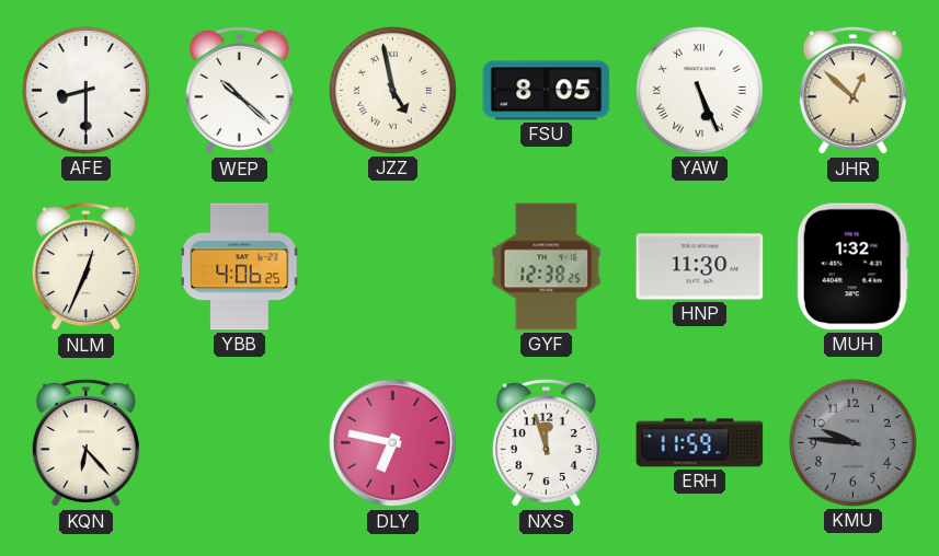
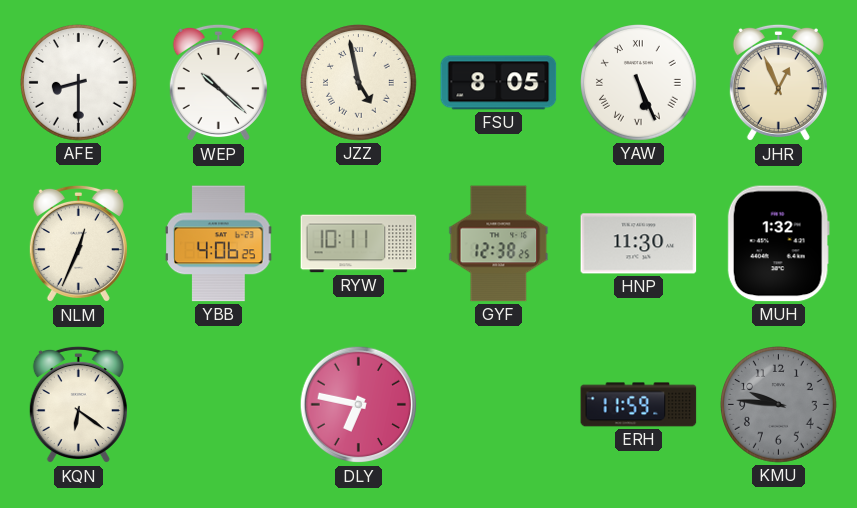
JHR: 12:52 -> 12:56
RYW: none -> 10:11
KQN: 6:23 -> 6:21
NXS: 11:57 -> none
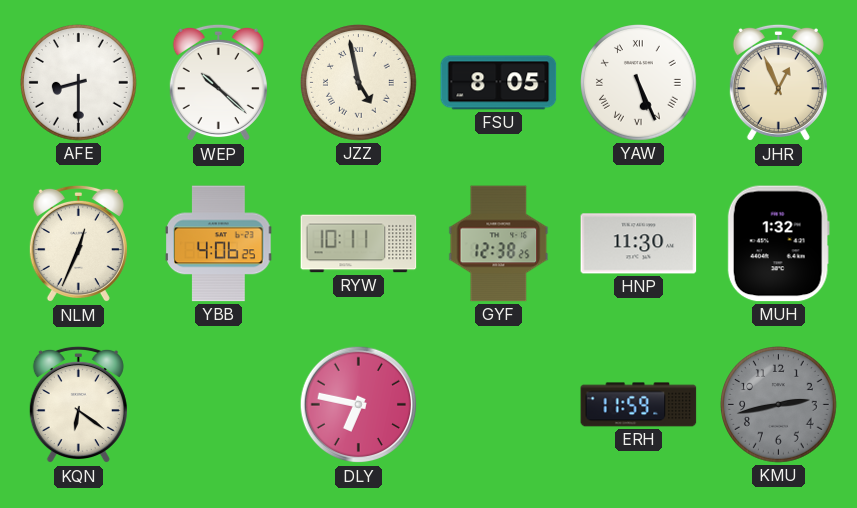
KMU: 9:46 -> 2:43
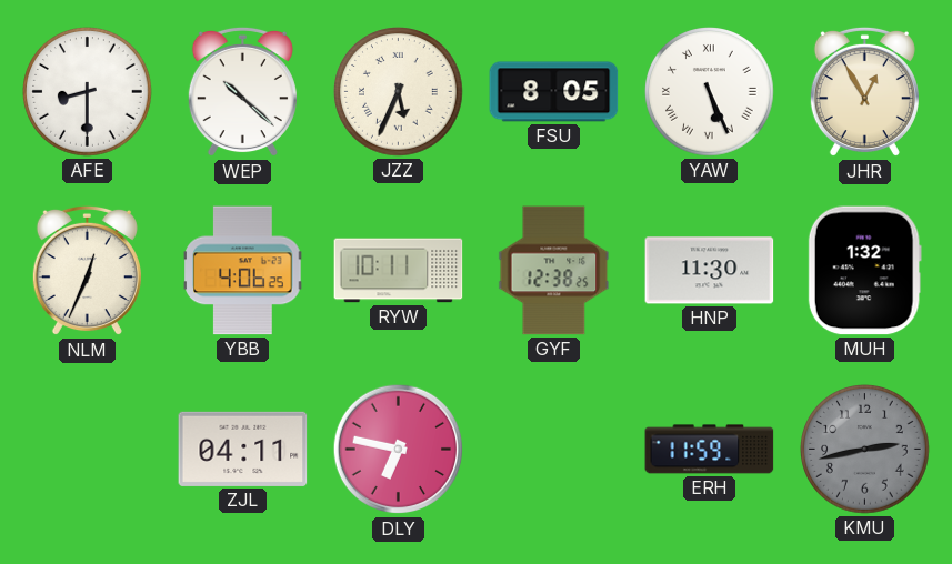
JZZ: 4:58 -> 5:34
JHR: 12:56 -> 12:55
KQN: 6:21 -> none
ZJL: none -> 04:11
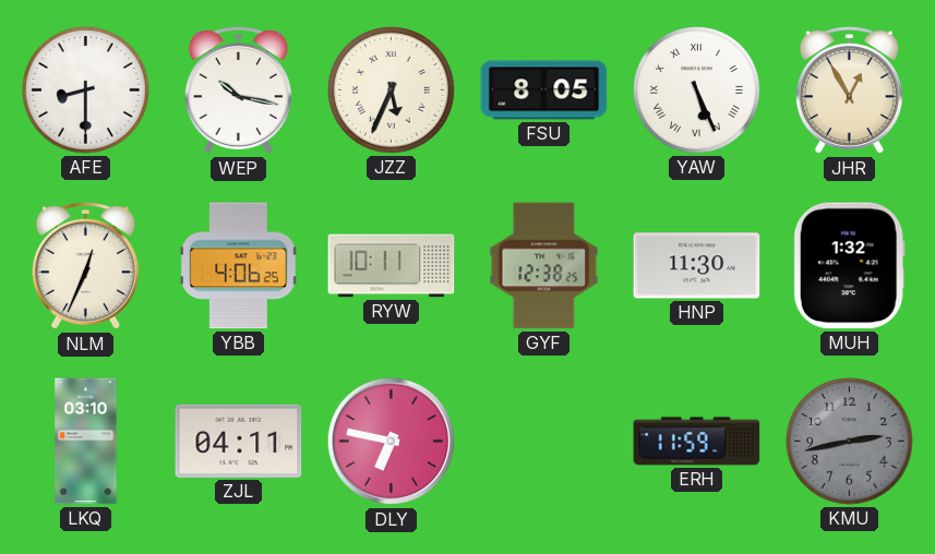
WEP: 10:22 -> 10:17
LKQ: none -> 03:10
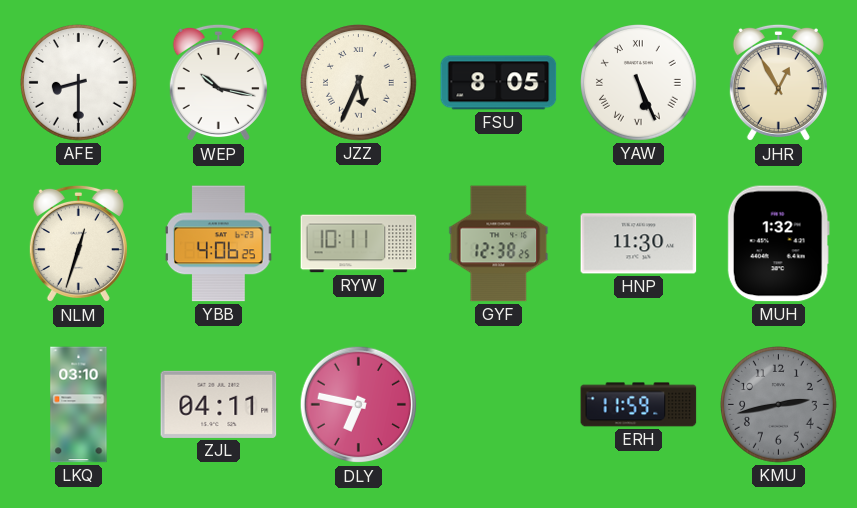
NLM: 12:34 -> 12:33
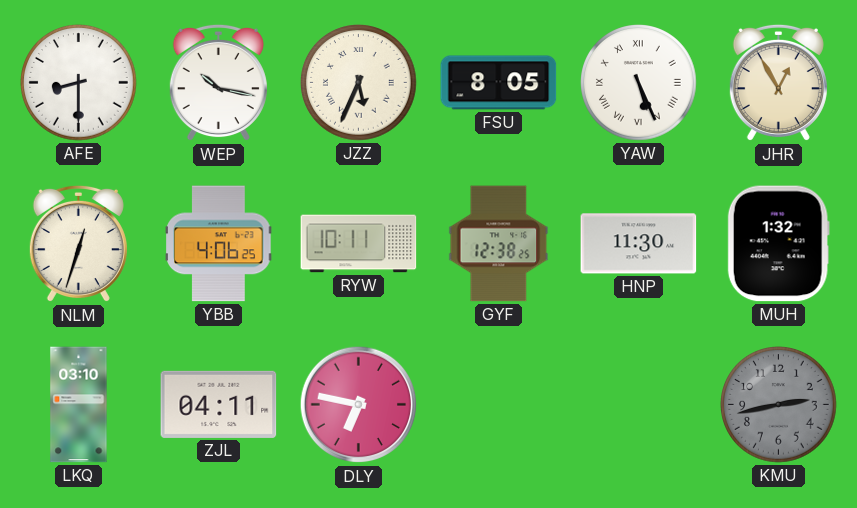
ERH: 11:59 -> none
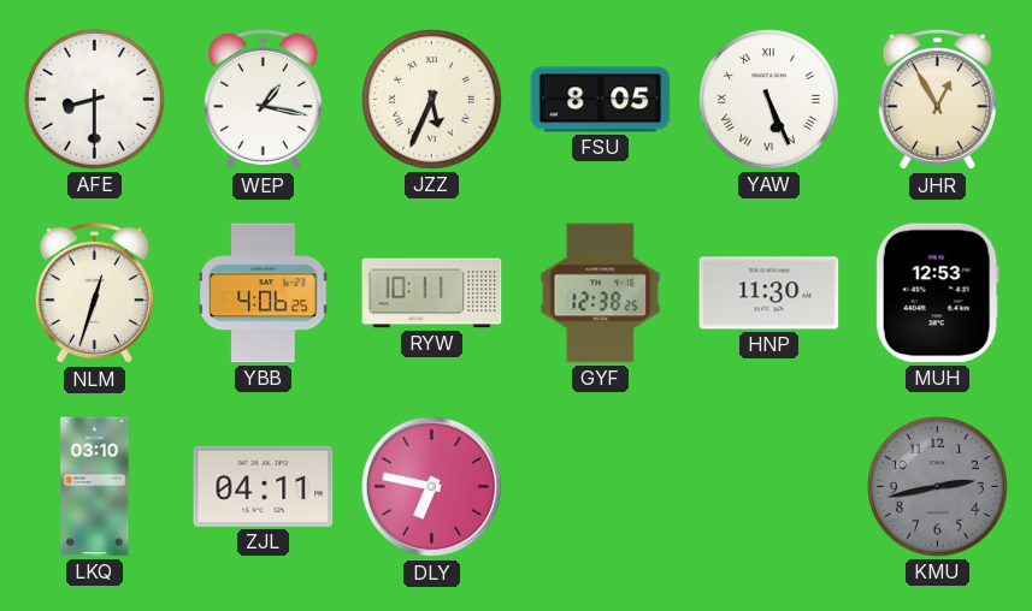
WEP: 10:17 -> 1:17
MUH: 1:32 -> 12:53
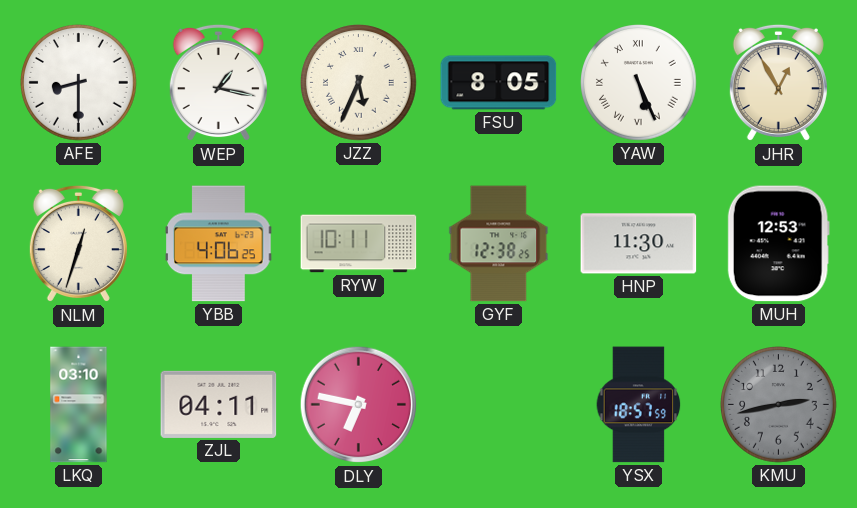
YSX: none -> 18:57
